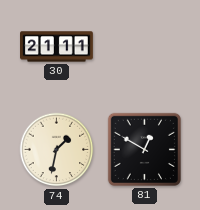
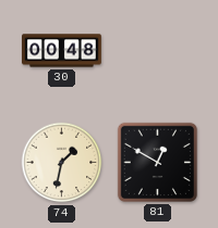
30: 21:11 -> 00:48
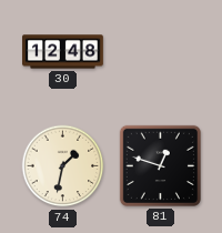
30: 00:48 -> 12:48
81: 12:50 -> 12:48
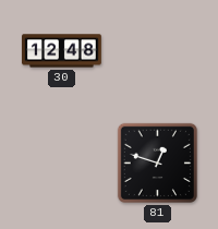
74: 1:32 -> none
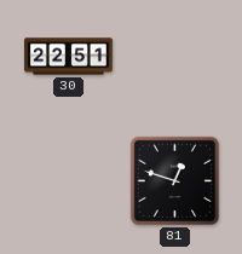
30: 12:48 -> 22:51
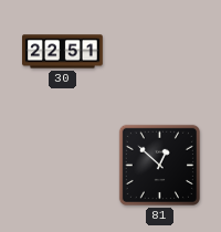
81: 12:48 -> 12:52
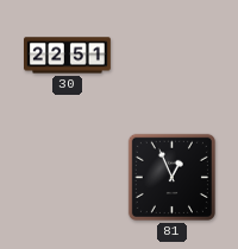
81: 12:52 -> 12:56
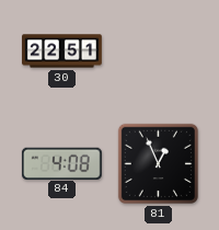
84: none -> 4:08
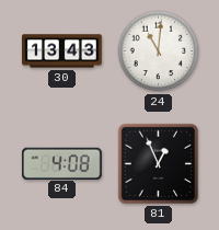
30: 22:51 -> 13:43
24: none -> 11:01
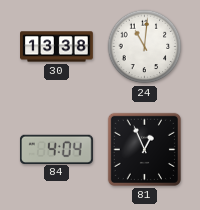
30: 13:43 -> 13:38
84: 4:08 -> 4:04
